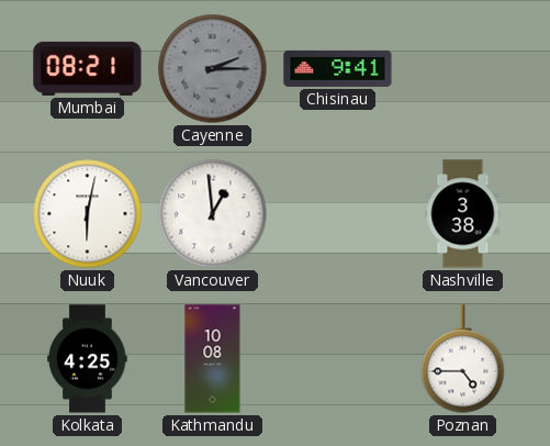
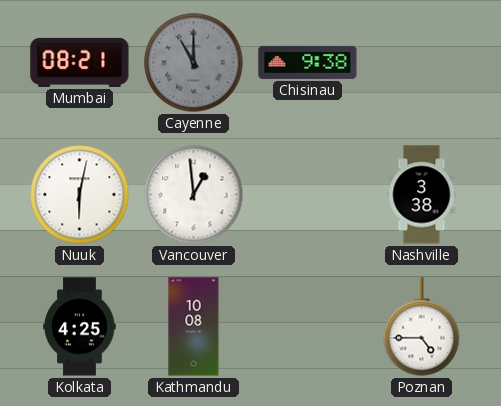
Cayenne: 2:15 -> 11:00
Chisinau: 9:41 -> 9:38
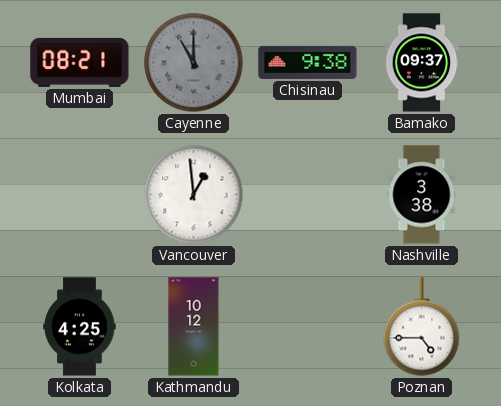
Bamako: none -> 09:37
Nuuk: 6:02 -> none
Kathmandu: 10:08 -> 10:12
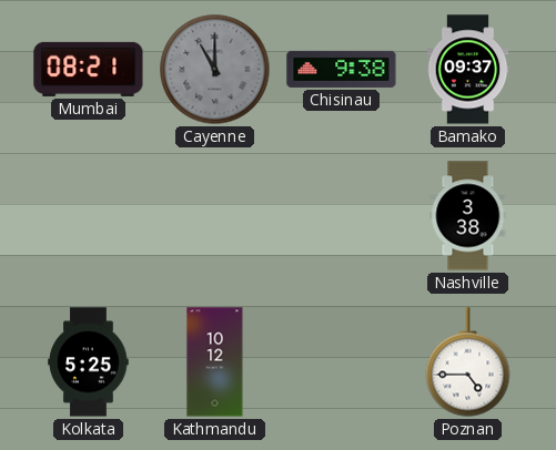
Vancouver: 12:59 -> none
Kolkata: 4:25 -> 5:25
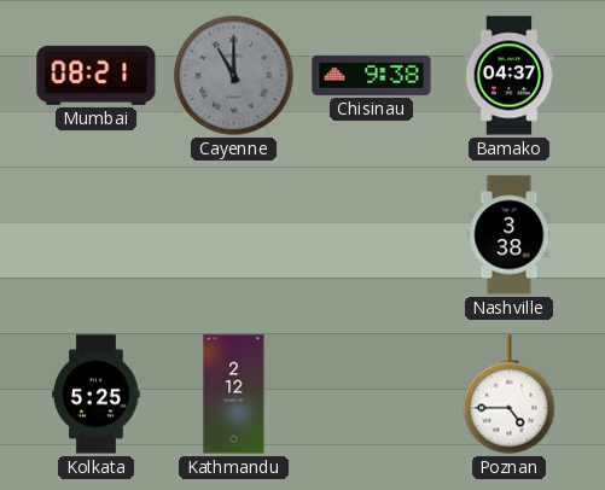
Bamako: 09:37 -> 04:37
Kathmandu: 10:12 -> 2:12
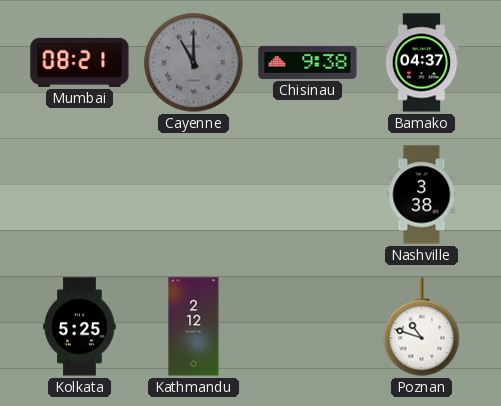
Poznan: 4:45 -> 10:48
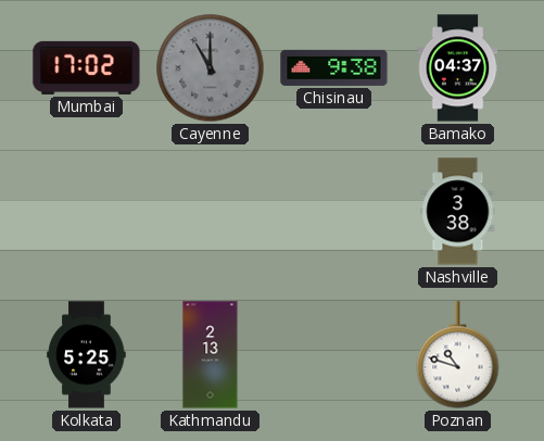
Mumbai: 08:21 -> 17:02
Kathmandu: 2:12 -> 2:13
